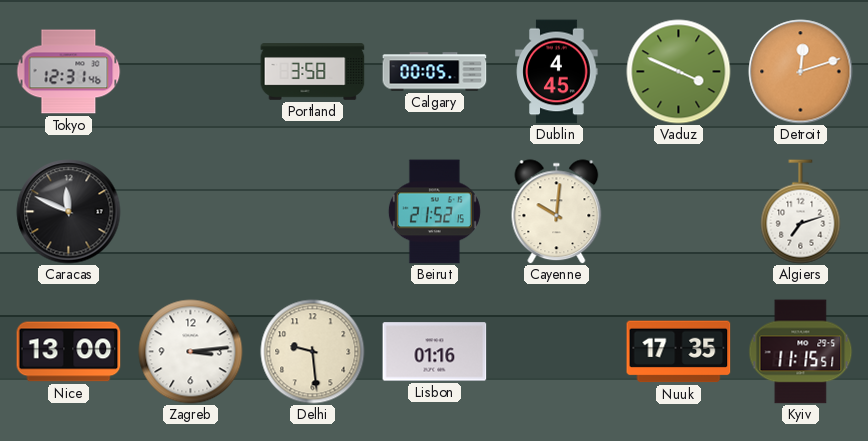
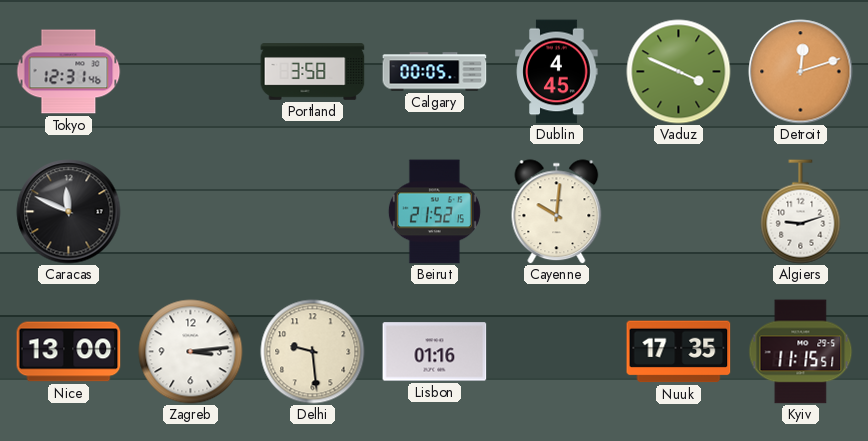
Algiers: 7:12 -> 9:12
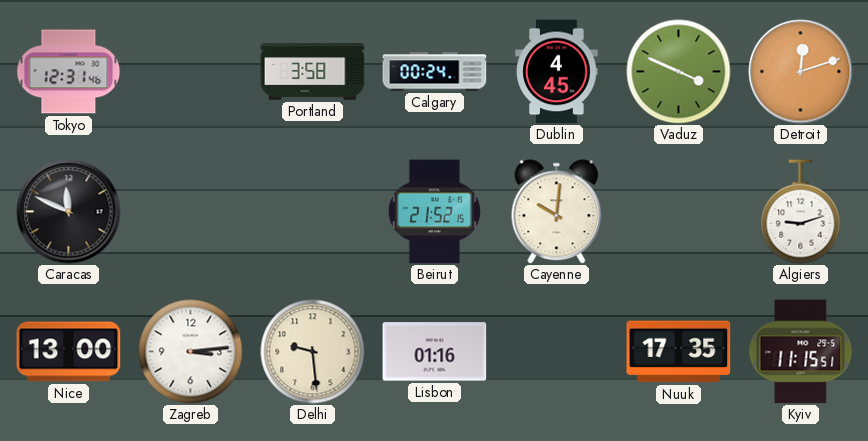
Calgary: 00:05 -> 00:24
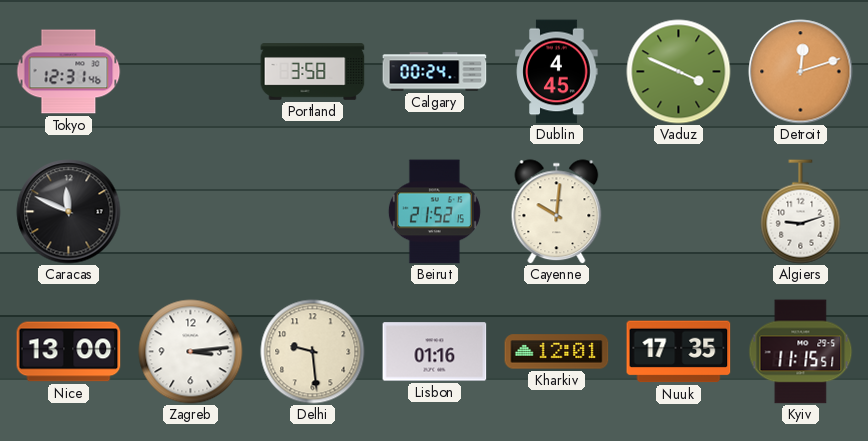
Kharkiv: none -> 12:01
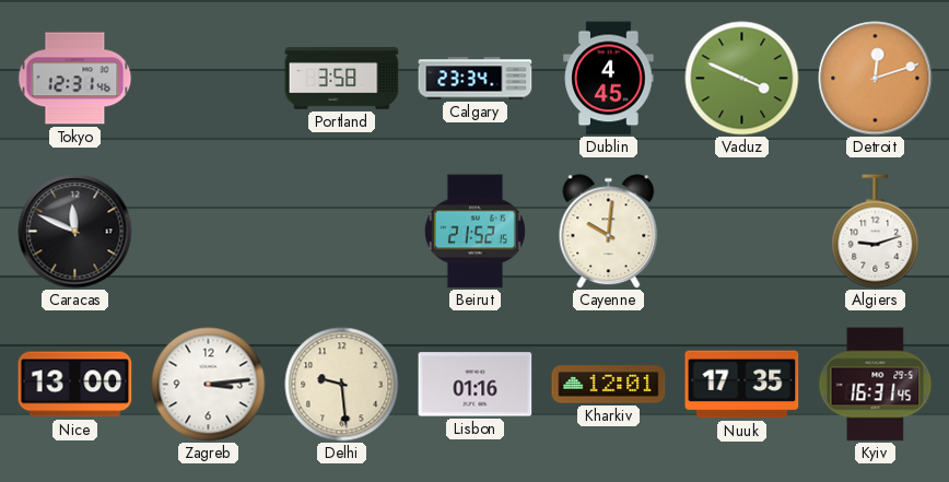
Calgary: 00:24 -> 23:34
Kyiv: 11:15 -> 16:31
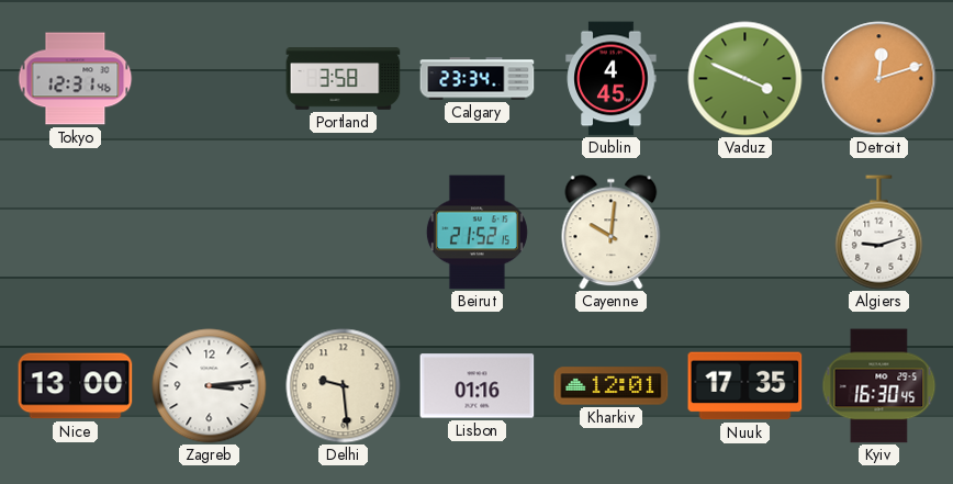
Caracas: 11:49 -> none
Kyiv: 16:31 -> 16:30
